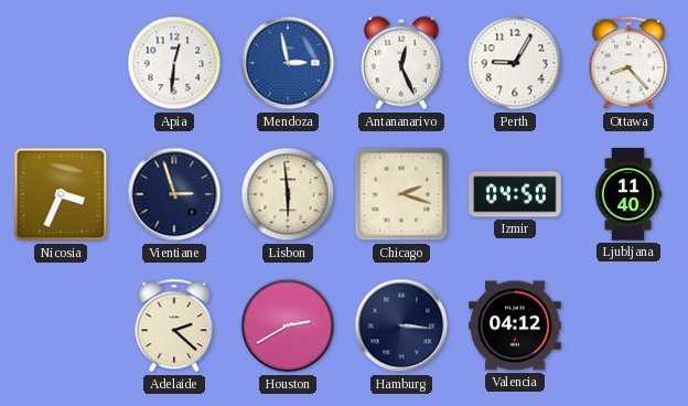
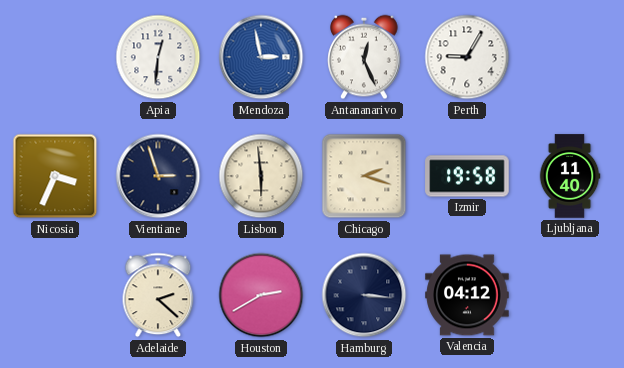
Ottawa: 8:23 -> none
Izmir: 04:50 -> 19:58
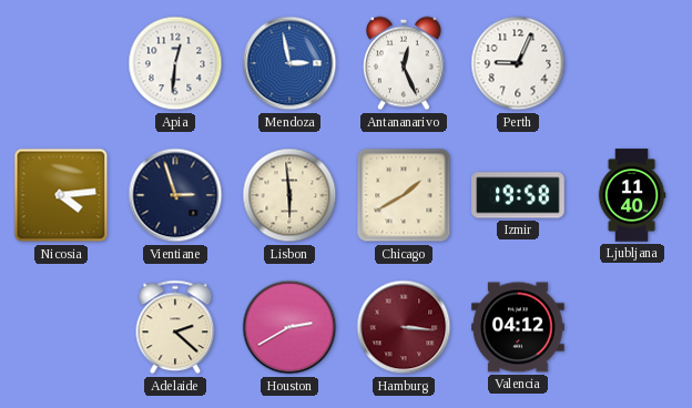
Perth: 9:05 -> 9:04
Nicosia: 3:34 -> 4:14
Chicago: 2:18 -> 1:40
Hamburg dial: navy -> burgundy
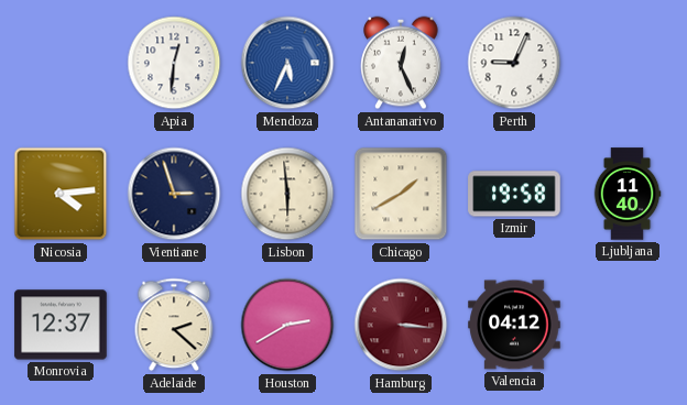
Mendoza: 2:58 -> 5:34
Monrovia: none -> 12:37
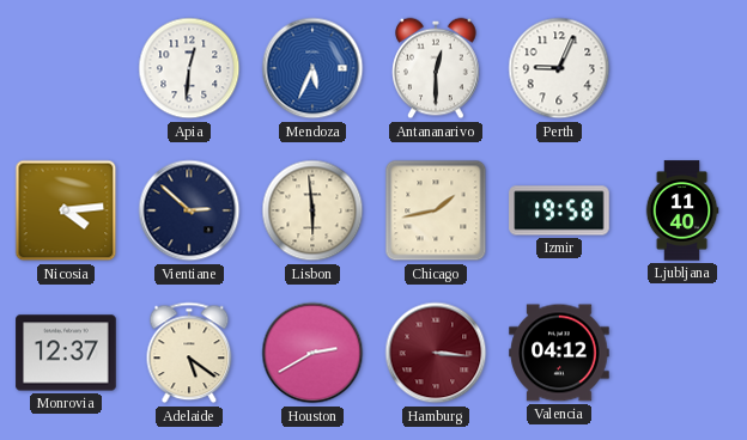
Antananarivo: 12:26 -> 12:30
Vientiane: 2:57 -> 2:52
Chicago: 1:40 -> 1:43
Adelaide: 2:22 -> 5:21
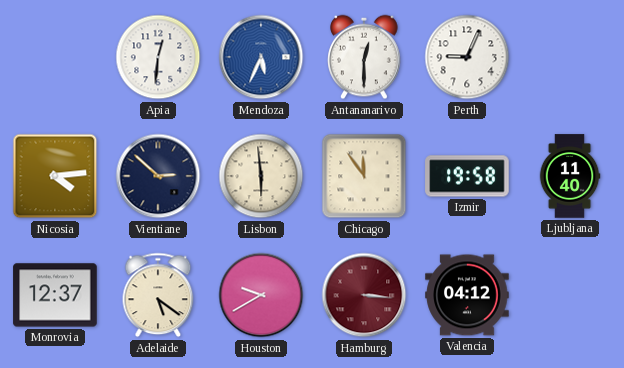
Chicago: 1:43 -> 11:54
Houston: 2:40 -> 9:40
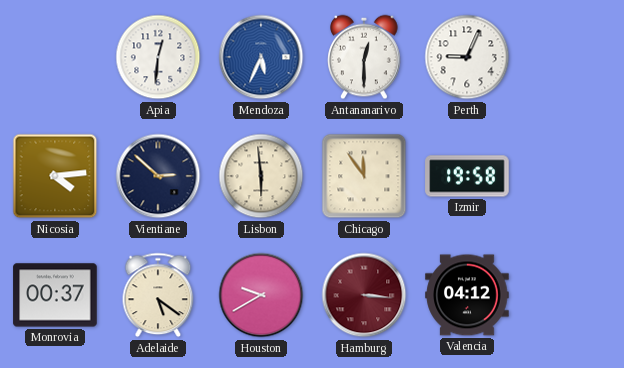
Ljubljana: 11:40 -> none
Monrovia: 12:37 -> 00:37
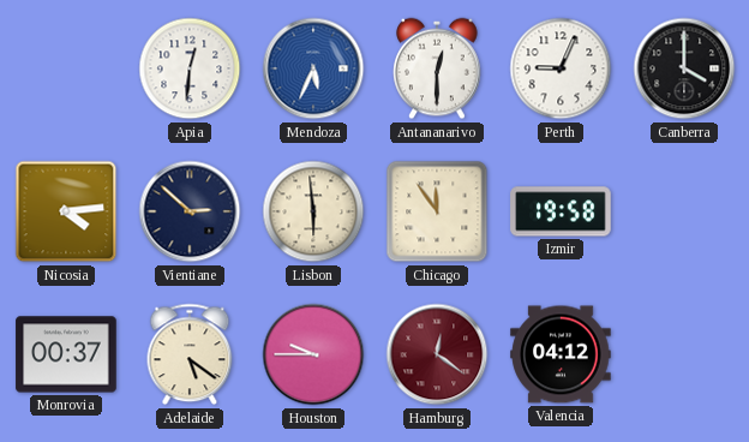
Canberra: none -> 4:00
Houston: 9:40 -> 9:45
Hamburg: 3:16 -> 12:21
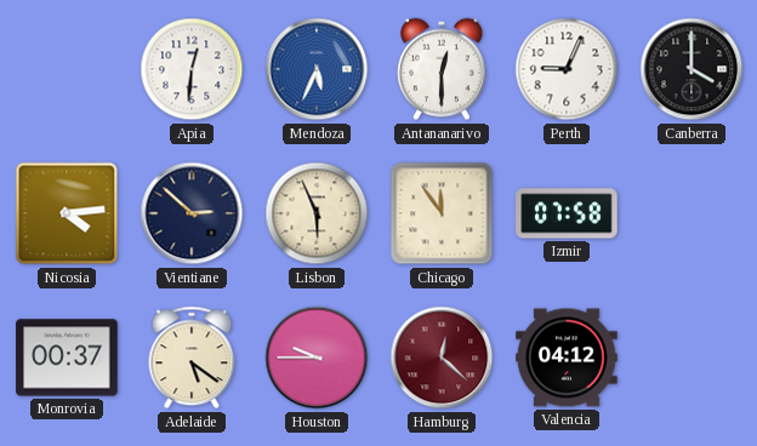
Lisbon: 5:59 -> 5:56
Izmir: 19:58 -> 07:58
Hamburg: 12:21 -> 12:22
